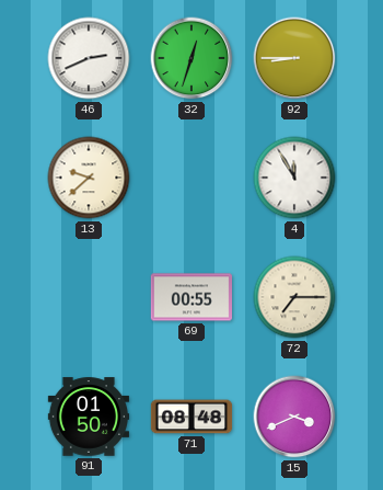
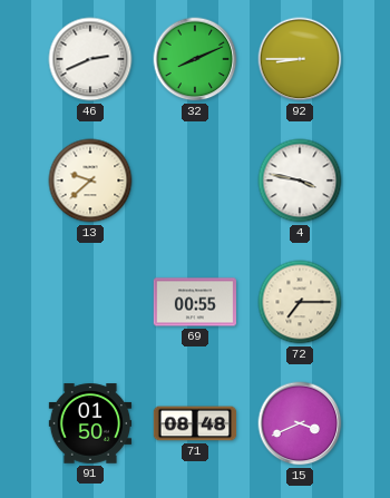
32: 12:33 -> 8:11
4: 11:55 -> 3:47
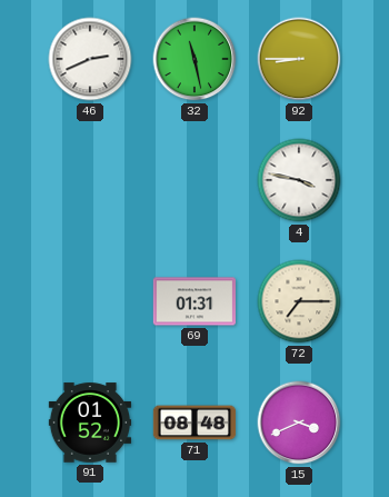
32: 8:11 -> 11:28
13: 9:38 -> none
69: 00:55 -> 01:31
91: 01:50 -> 01:52
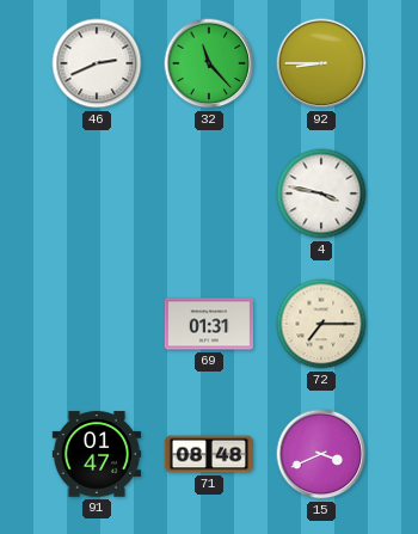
32: 11:28 -> 11:23
91: 01:52 -> 01:47
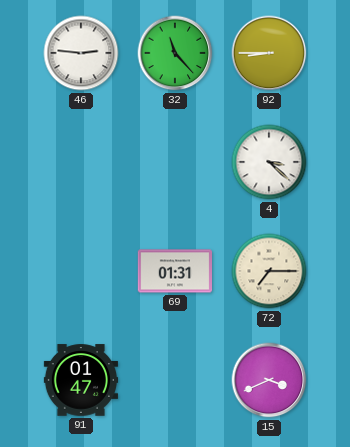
46: 2:41 -> 2:46
4: 3:47 -> 3:22
71: 08:48 -> none
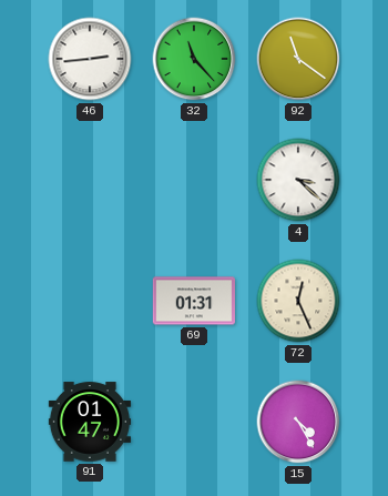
46: 2:46 -> 2:44
92: 8:45 -> 11:21
72: 7:15 -> 12:26
15: 3:41 -> 4:25
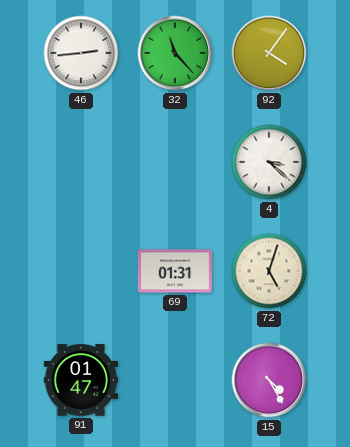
92: 11:21 -> 4:06
72: 12:26 -> 5:03
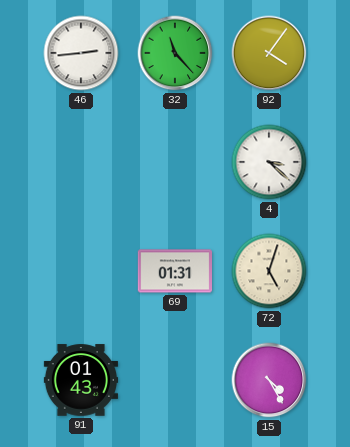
91: 01:47 -> 01:43
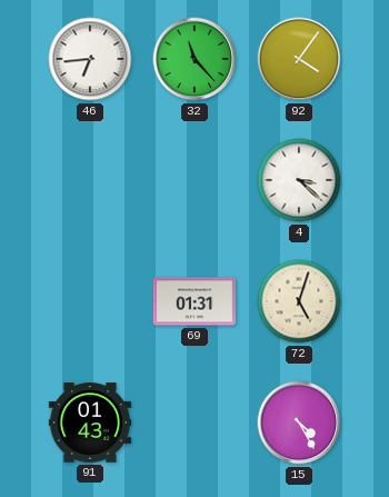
46: 2:44 -> 6:44
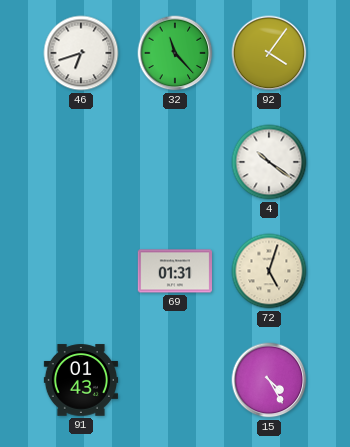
46: 6:44 -> 6:42
4: 3:22 -> 10:21
